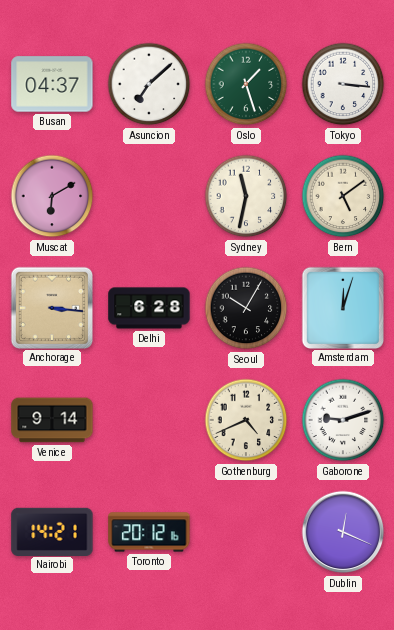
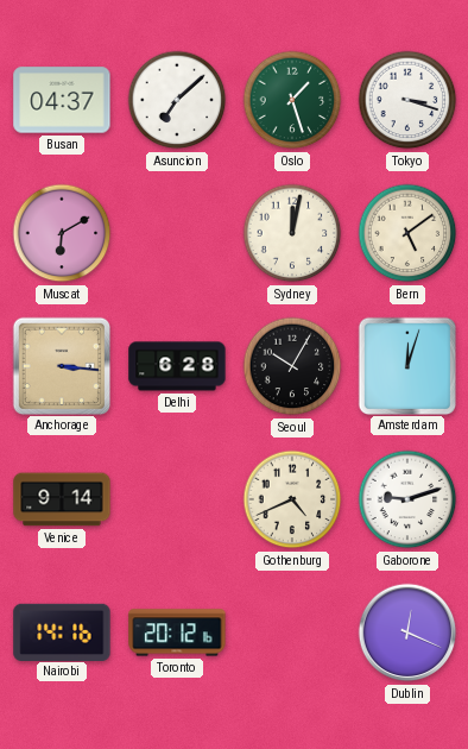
Tokyo: 3:16 -> 3:18
Sydney: 11:32 -> 12:02
Nairobi: 14:21 -> 14:16
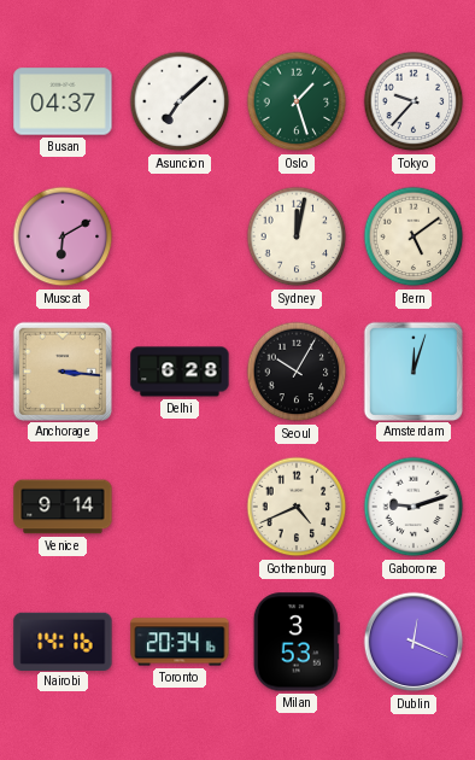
Tokyo: 3:18 -> 9:37
Toronto: 20:12 -> 20:34
Milan: none -> 3:53
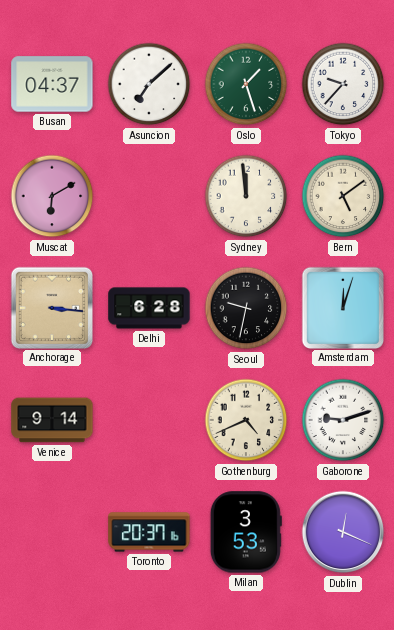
Sydney: 12:02 -> 11:59
Seoul: 10:05 -> 9:32
Nairobi: 14:16 -> none
Toronto: 20:34 -> 20:37
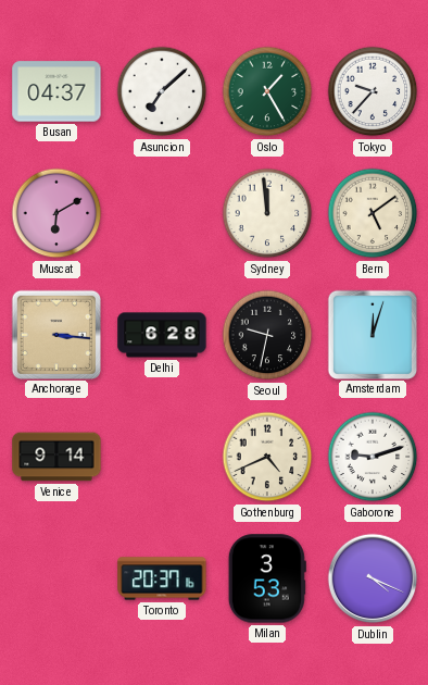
Oslo: 1:27 -> 1:25
Dublin: 12:19 -> 4:19
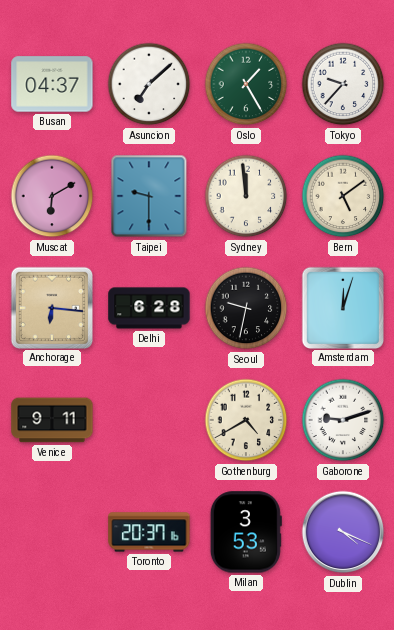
Taipei: none -> 9:30
Anchorage: 3:16 -> 6:16
Venice: 9:14 -> 9:11
Gothenburg: 4:41 -> 4:40
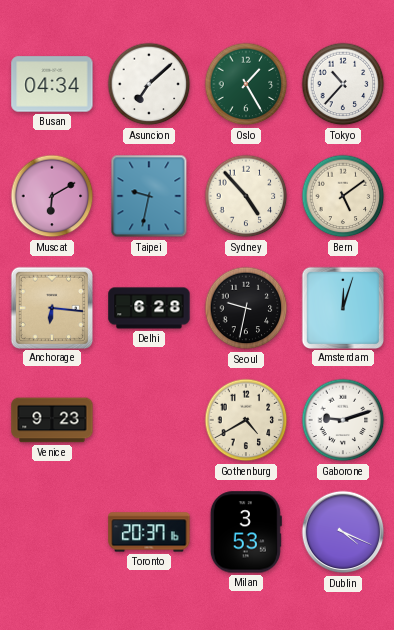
Busan: 04:37 -> 04:34
Tokyo: 9:37 -> 10:37
Taipei: 9:30 -> 9:32
Sydney: 11:59 -> 4:53
Venice: 9:11 -> 9:23
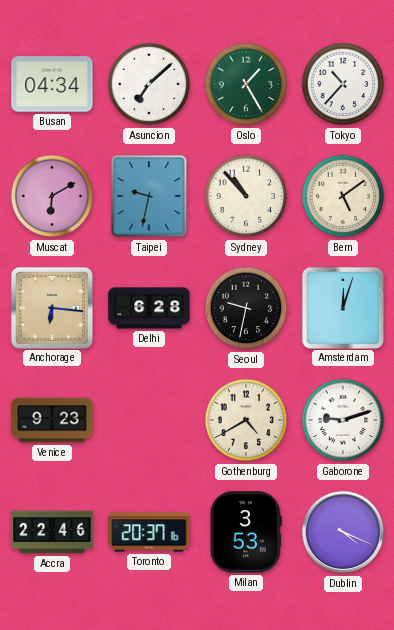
Sydney: 4:53 -> 10:53
Accra: none -> 22:46
